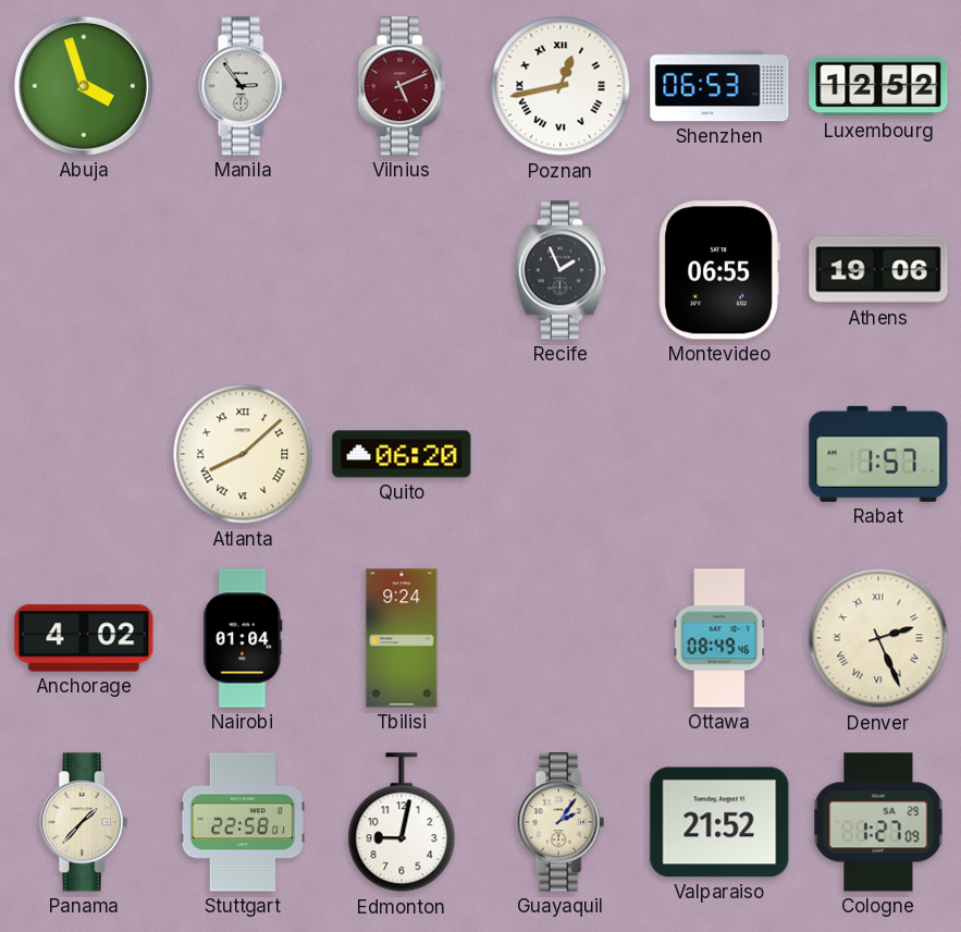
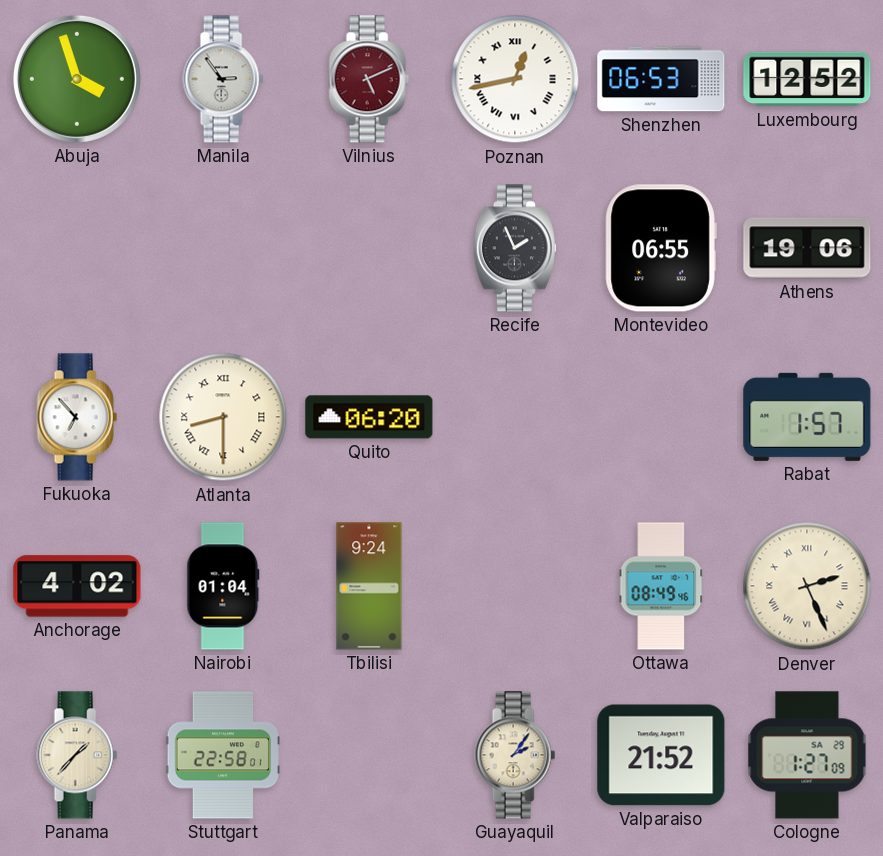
Fukuoka: none -> 6:53
Atlanta: 8:08 -> 8:30
Edmonton: 9:02 -> none
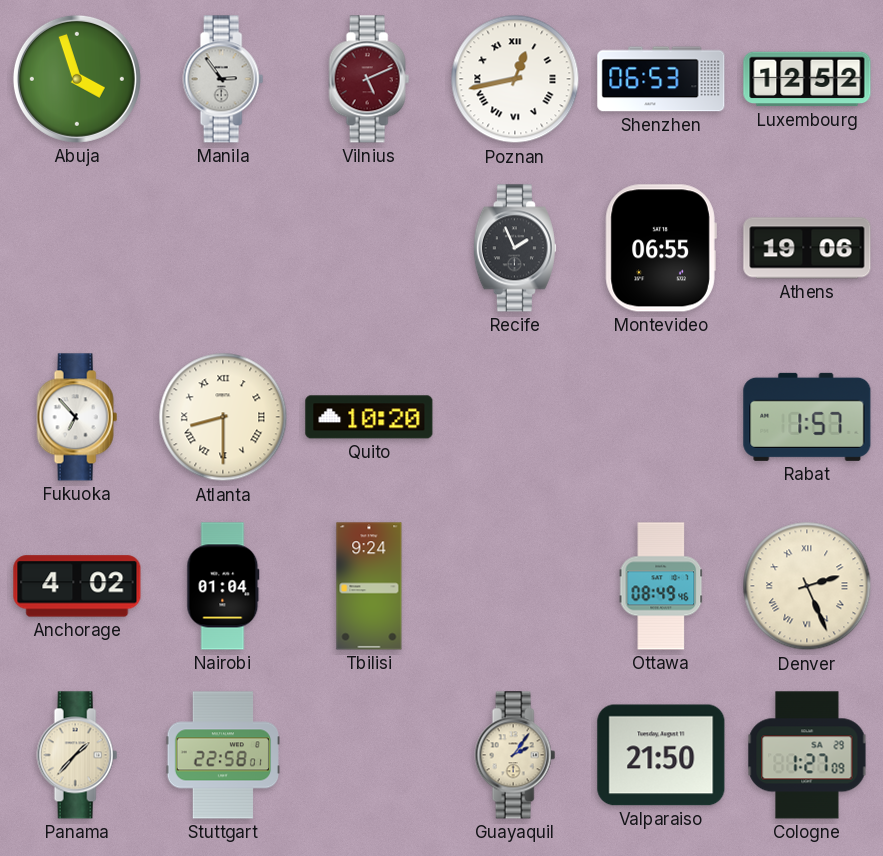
Quito: 06:20 -> 10:20
Valparaiso: 21:52 -> 21:50
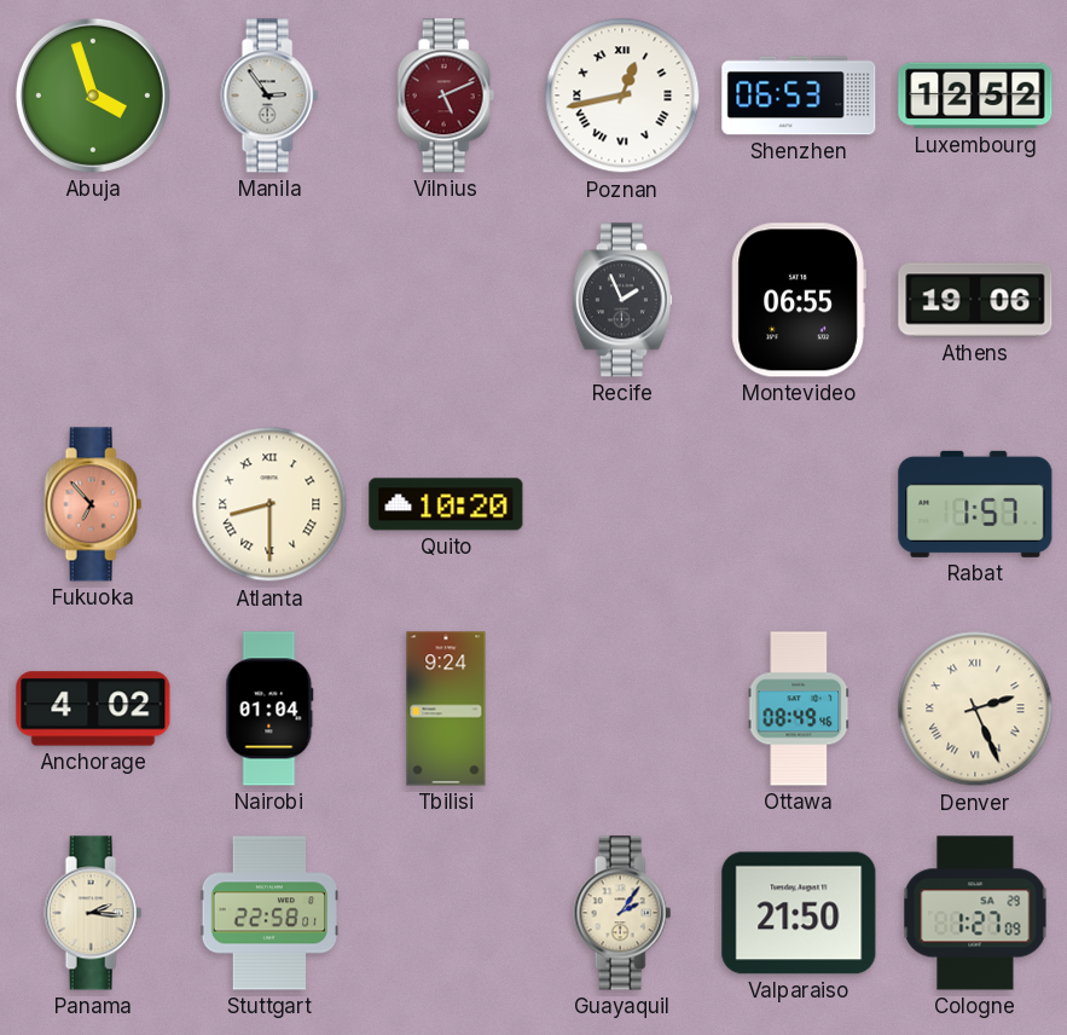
Fukuoka dial: white -> salmon
Panama: 1:37 -> 2:16
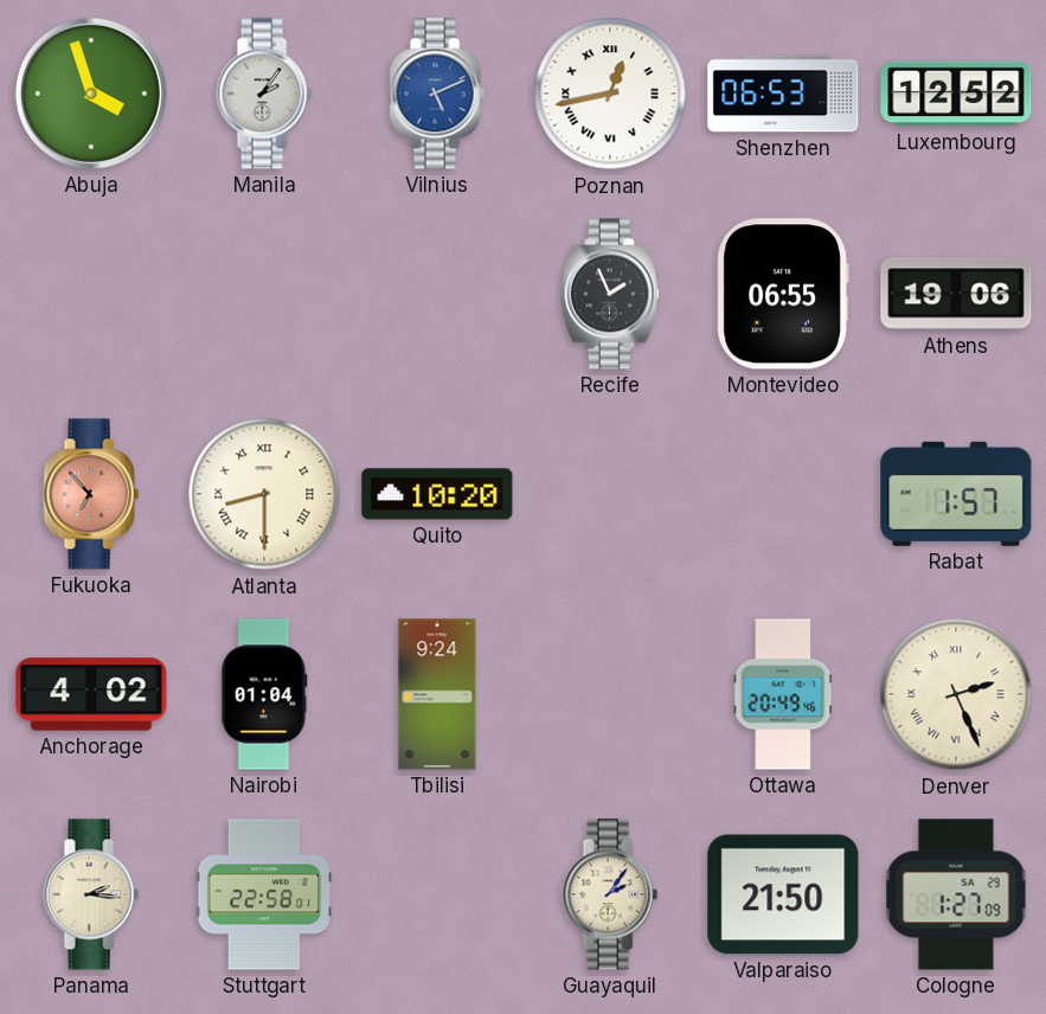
Manila: 2:54 -> 2:06
Vilnius dial: burgundy -> blue
Ottawa: 08:49 -> 20:49
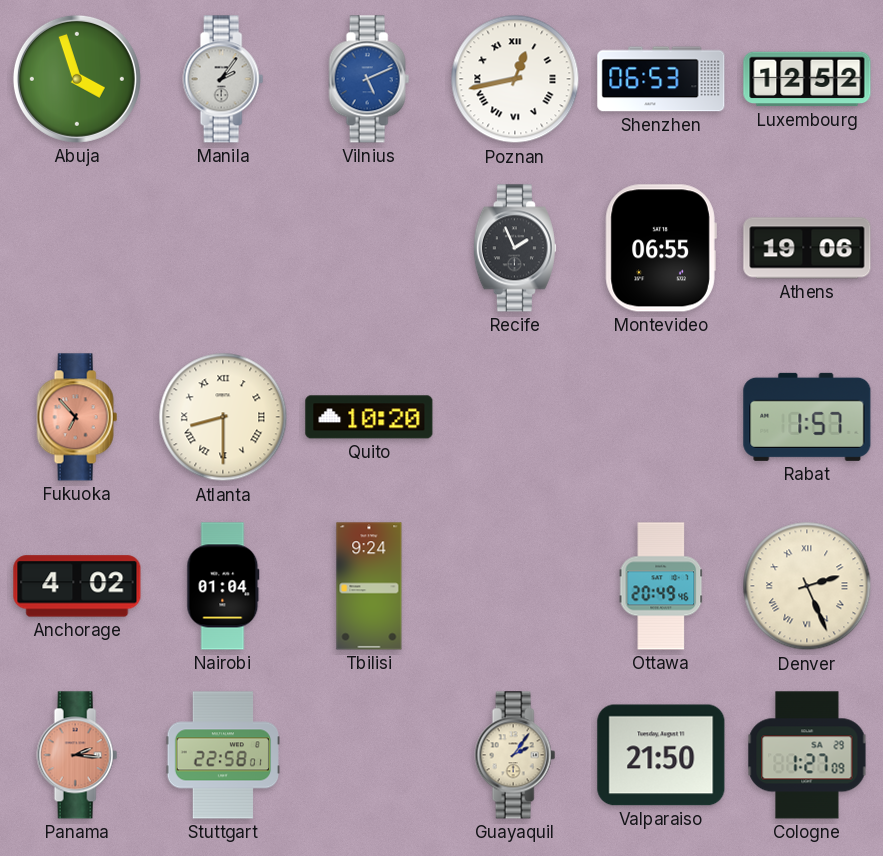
Panama dial: cream -> salmon
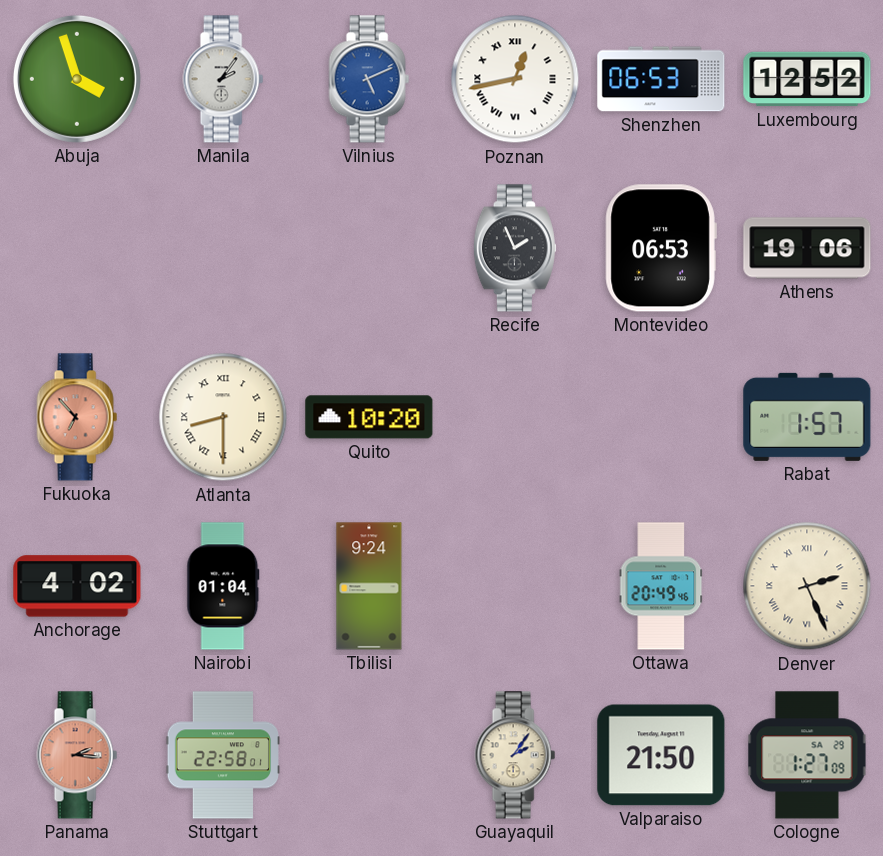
Montevideo: 06:55 -> 06:53
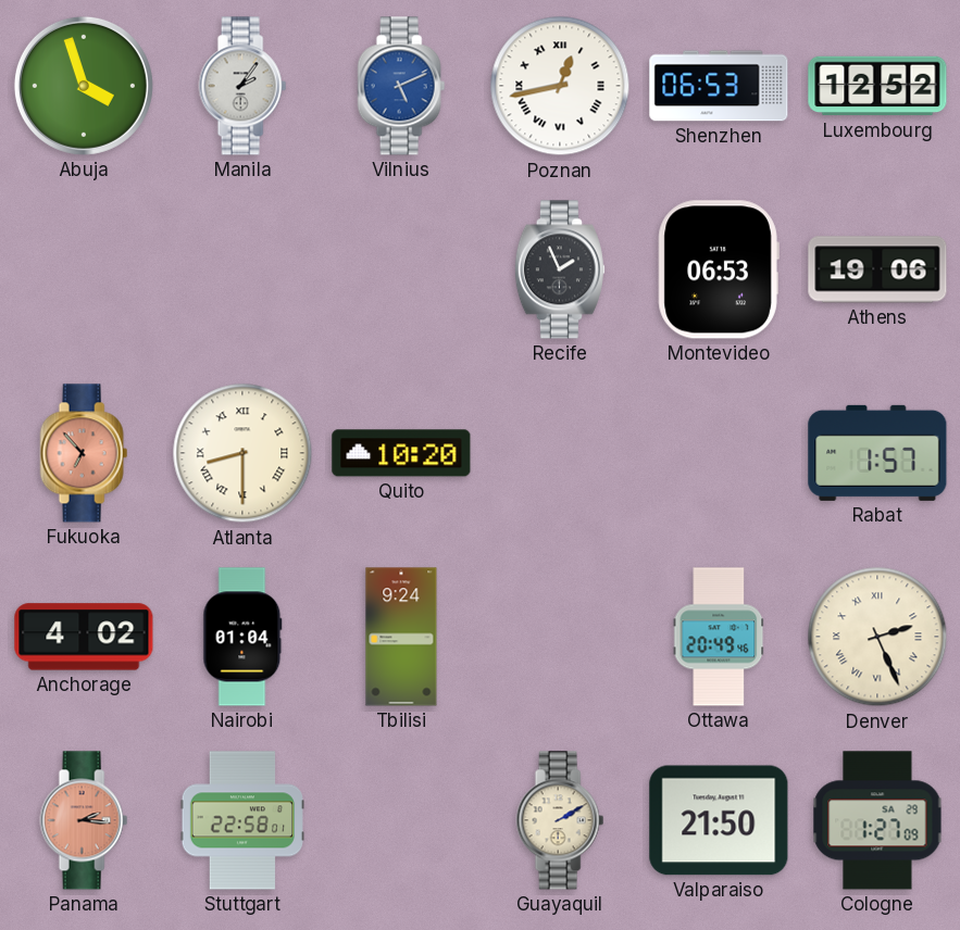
Guayaquil: 2:06 -> 2:10
